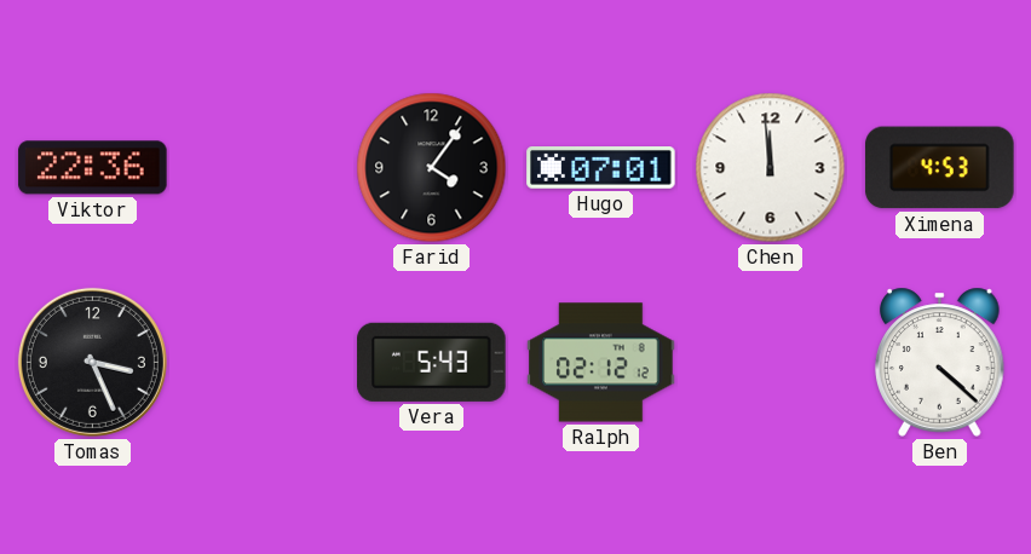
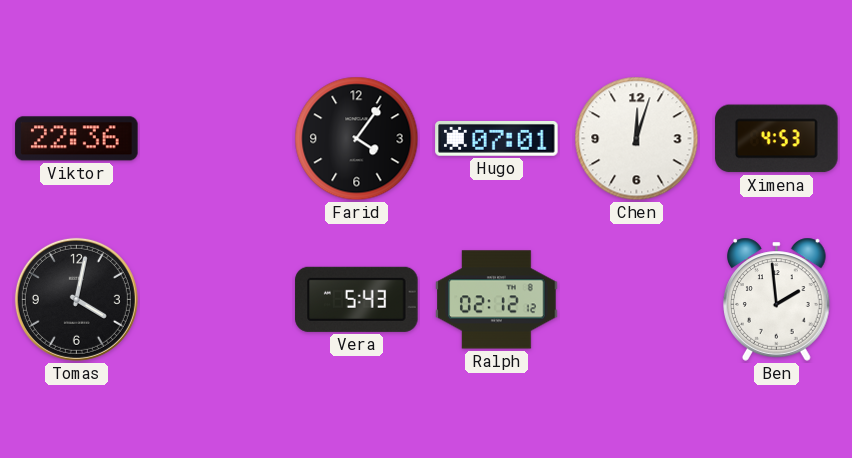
Chen: 11:59 -> 12:03
Tomas: 3:26 -> 4:02
Ben: 4:22 -> 1:59
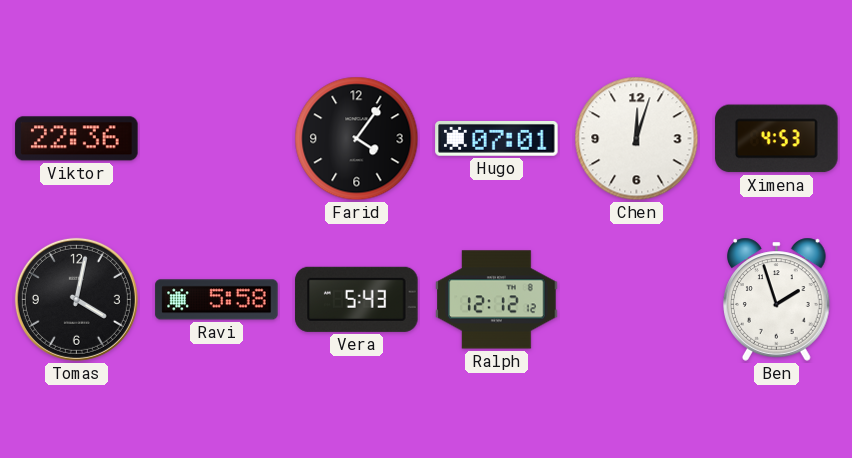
Ravi: none -> 5:58
Ralph: 02:12 -> 12:12
Ben: 1:59 -> 1:57
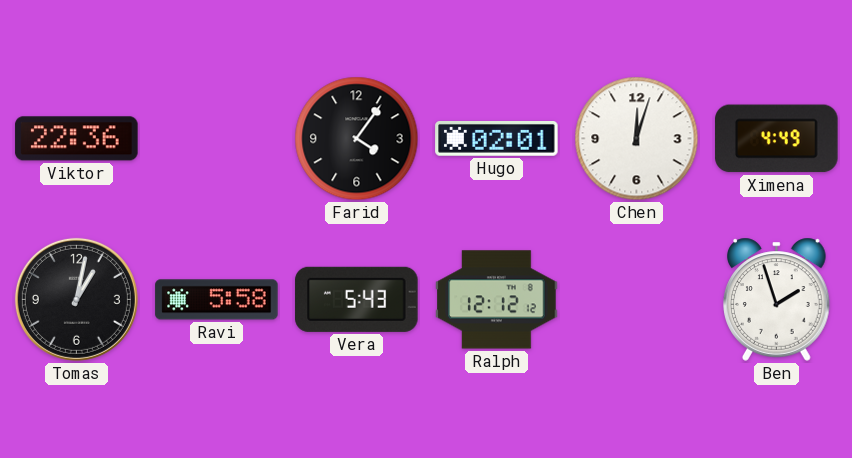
Hugo: 07:01 -> 02:01
Ximena: 4:53 -> 4:49
Tomas: 4:02 -> 1:02
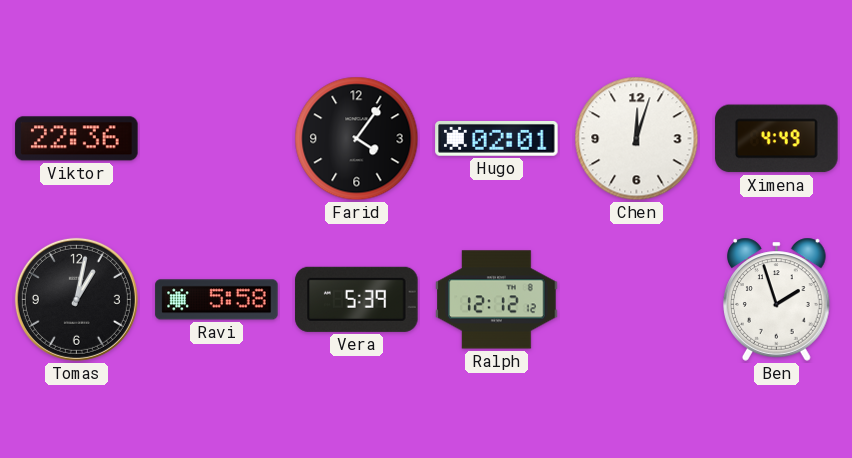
Vera: 5:43 -> 5:39
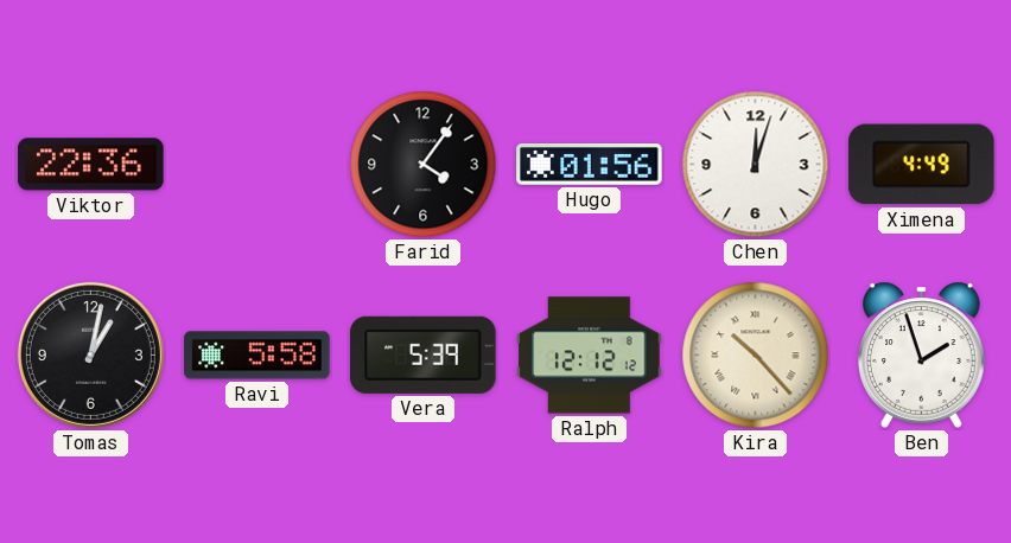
Hugo: 02:01 -> 01:56
Kira: none -> 10:23
